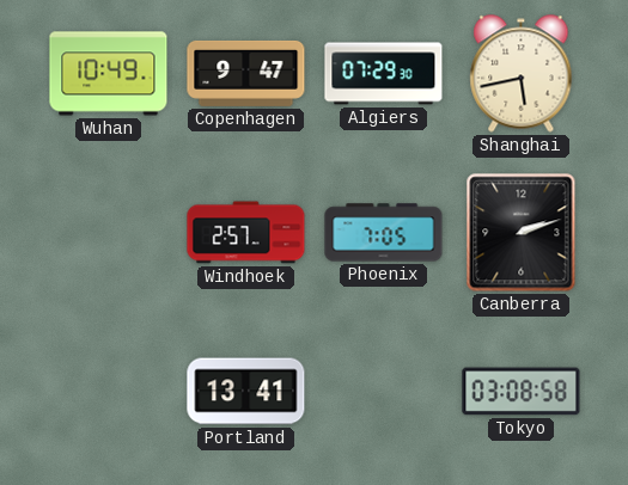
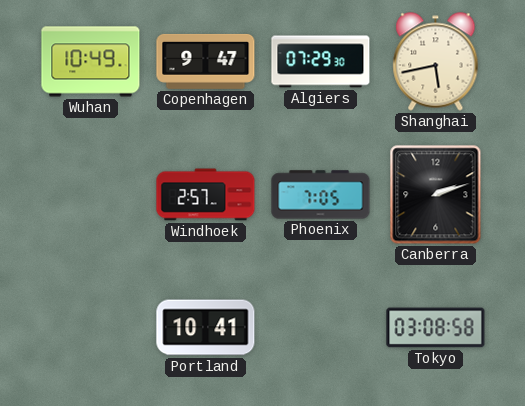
Portland: 13:41 -> 10:41
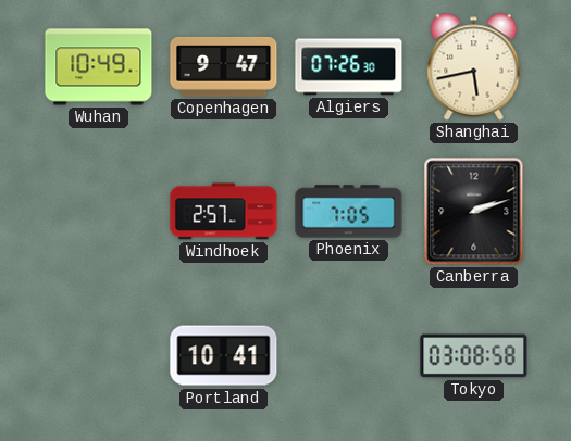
Algiers: 07:29 -> 07:26
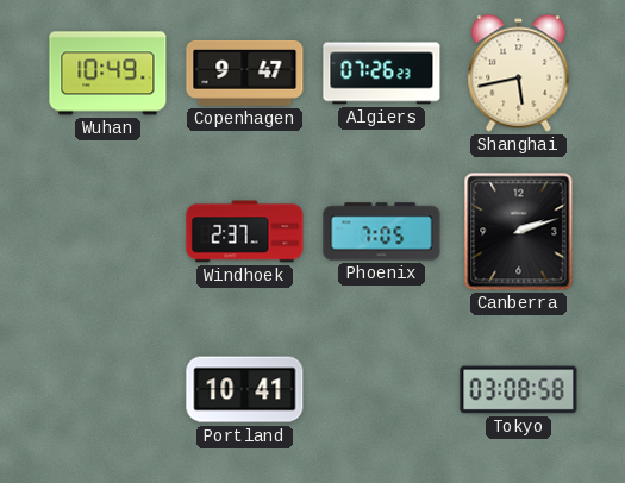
Algiers: 07:26:30 -> 07:26:23
Windhoek: 2:57 -> 2:37
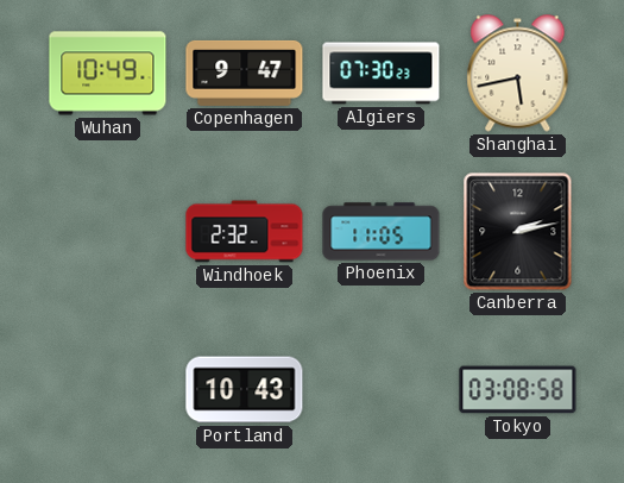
Algiers: 07:26 -> 07:30
Windhoek: 2:37 -> 2:32
Phoenix: 7:05 -> 11:05
Canberra: 2:12 -> 2:13
Portland: 10:41 -> 10:43
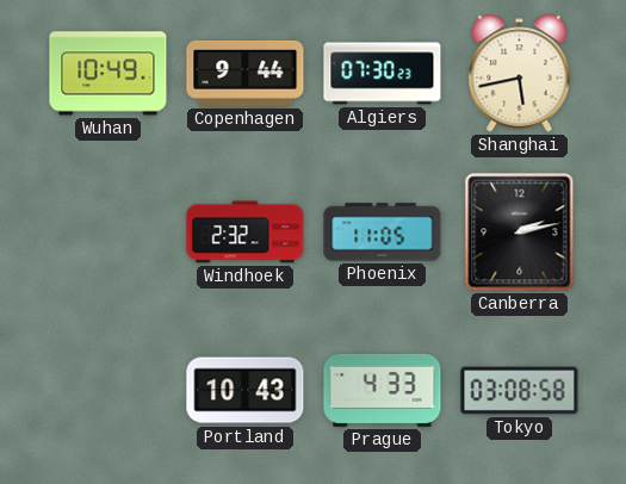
Copenhagen: 9:47 -> 9:44
Prague: none -> 4:33
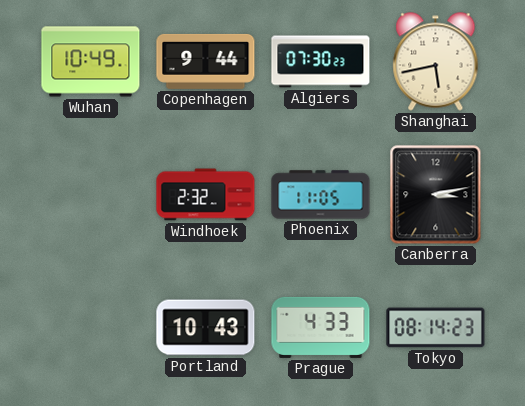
Canberra: 2:13 -> 3:13
Tokyo: 03:08 -> 08:14
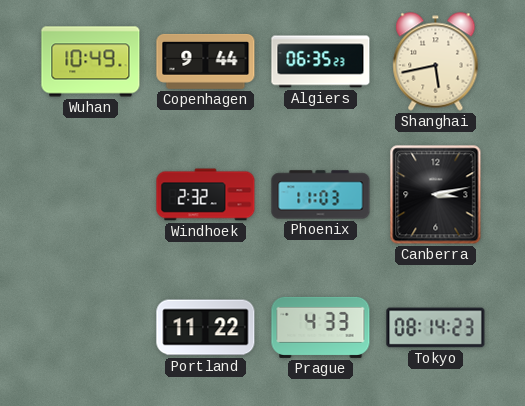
Algiers: 07:30 -> 06:35
Phoenix: 11:05 -> 11:03
Portland: 10:43 -> 11:22
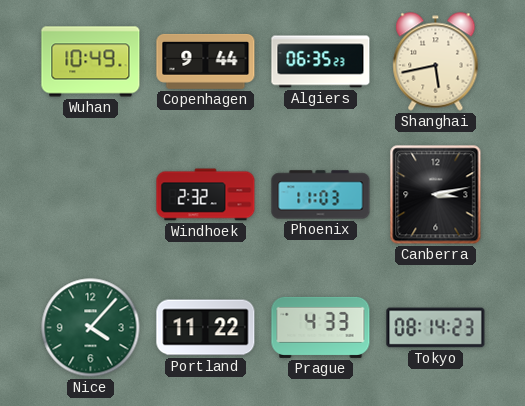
Nice: none -> 4:07
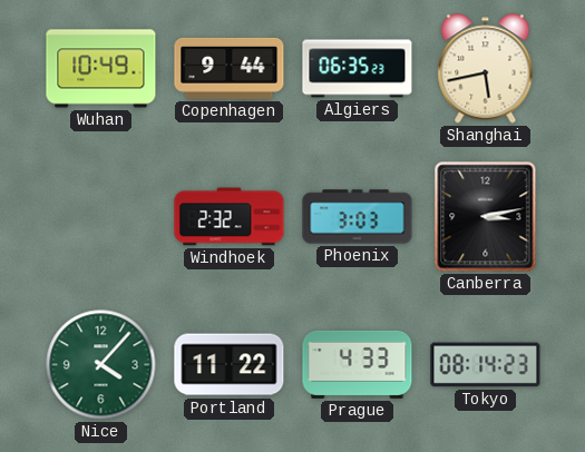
Phoenix: 11:03 -> 3:03
